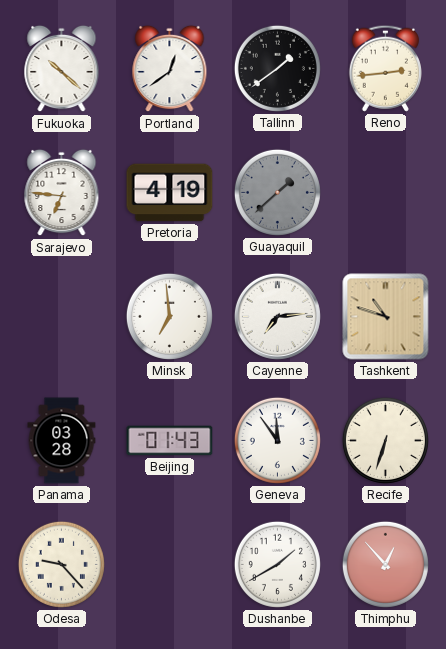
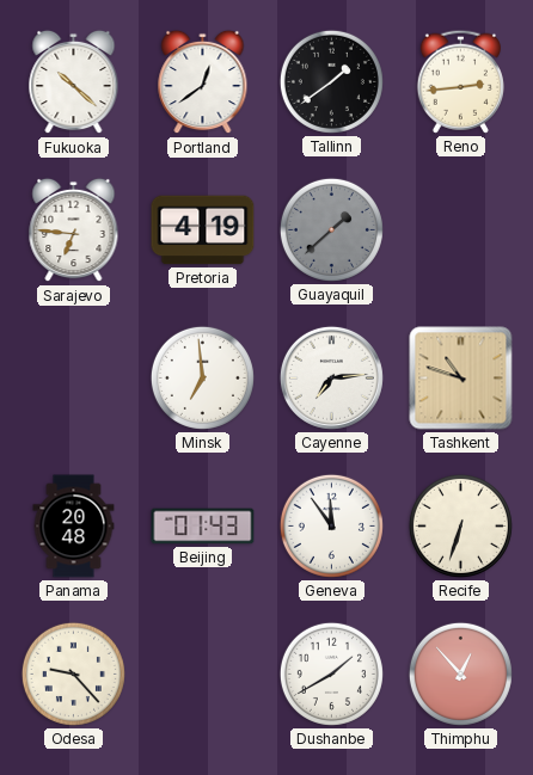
Panama: 03:28 -> 20:48
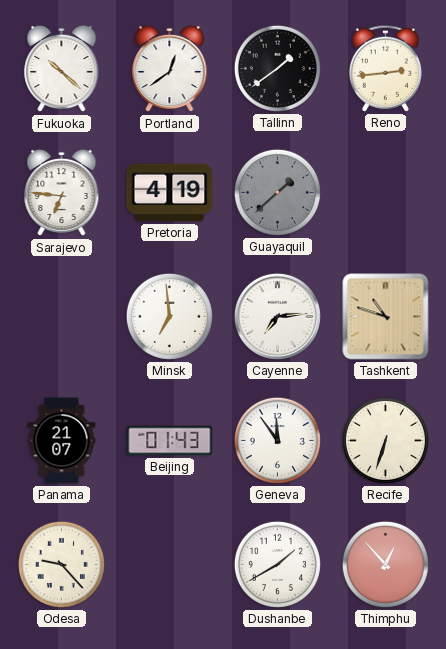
Panama: 20:48 -> 21:07
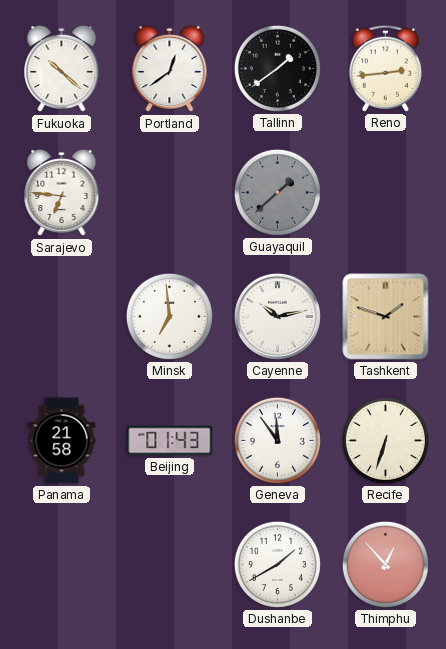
Pretoria: 4:19 -> none
Cayenne: 7:14 -> 10:13
Tashkent: 10:48 -> 1:48
Panama: 21:07 -> 21:58
Odesa: 9:23 -> none
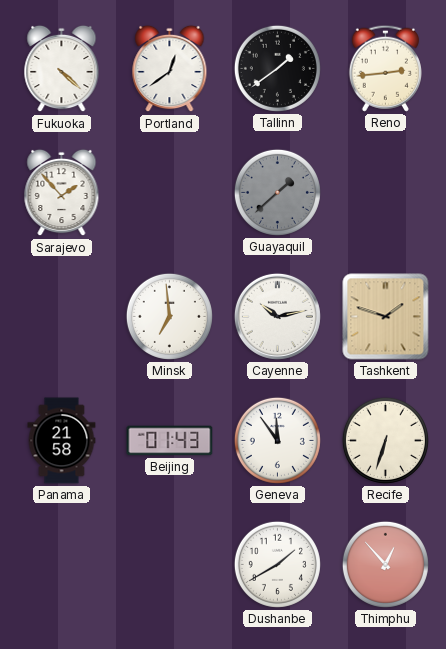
Fukuoka: 10:22 -> 4:22
Sarajevo: 6:46 -> 1:53
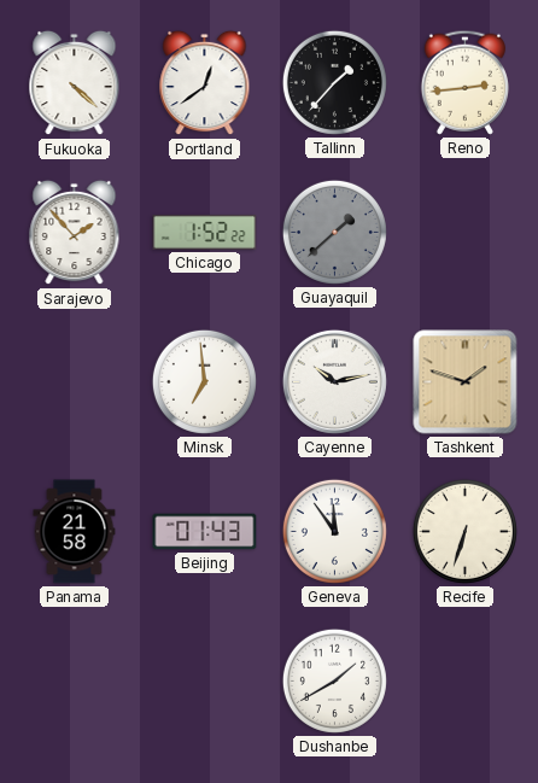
Tallinn: 1:39 -> 1:37
Chicago: none -> 1:52
Thimphu: 12:53 -> none
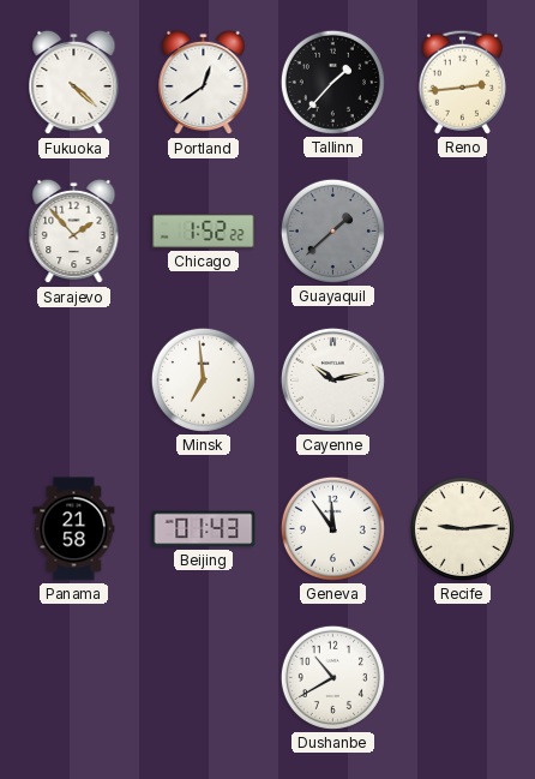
Tashkent: 1:48 -> none
Recife: 6:33 -> 9:14
Dushanbe: 1:40 -> 10:40
